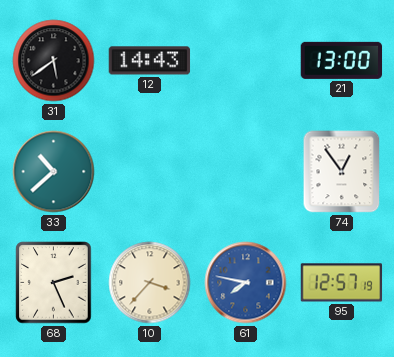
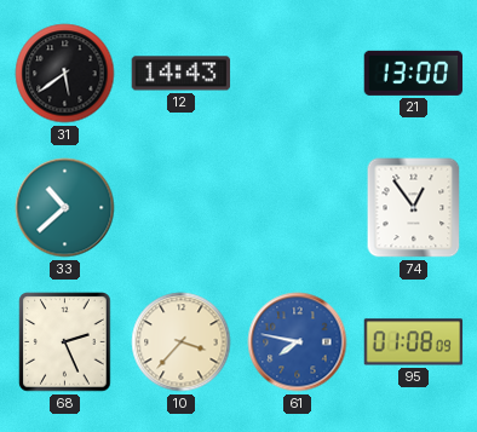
95: 12:57 -> 01:08
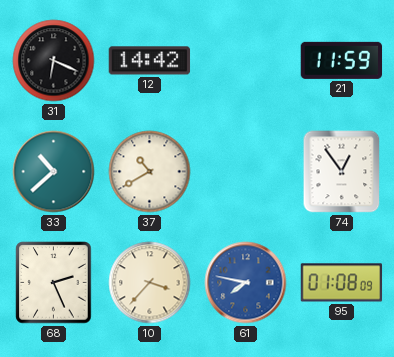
31: 5:39 -> 6:19
12: 14:43 -> 14:42
21: 13:00 -> 11:59
37: none -> 10:40
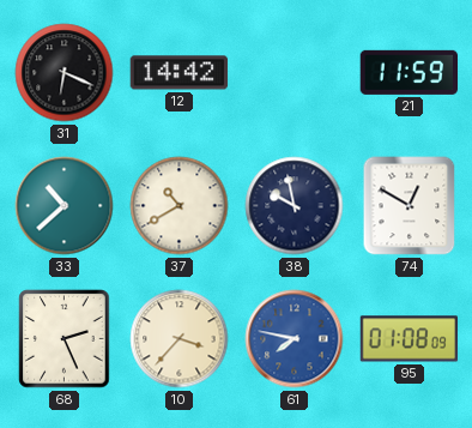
38: none -> 9:58
74: 12:54 -> 12:50
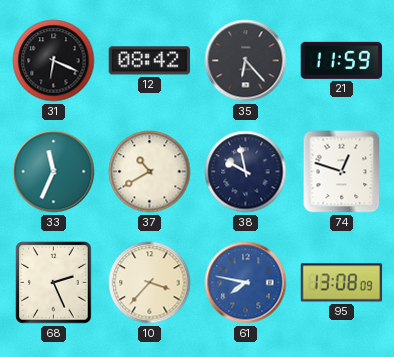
12: 14:42 -> 08:42
35: none -> 6:23
33: 10:38 -> 11:34
74: 12:50 -> 12:48
95: 01:08 -> 13:08
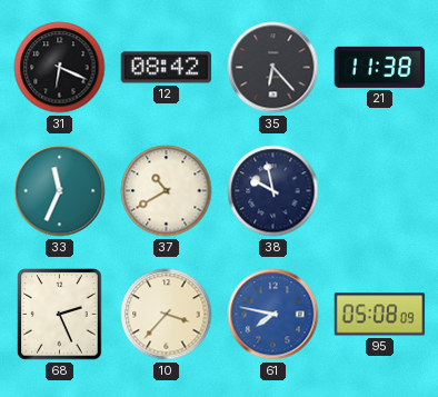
21: 11:59 -> 11:38
74: 12:48 -> none
95: 13:08 -> 05:08
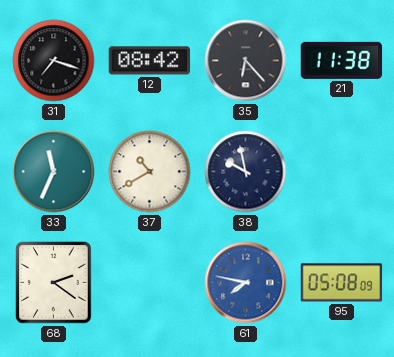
31: 6:19 -> 7:18
68: 2:26 -> 2:21
10: 3:37 -> none
